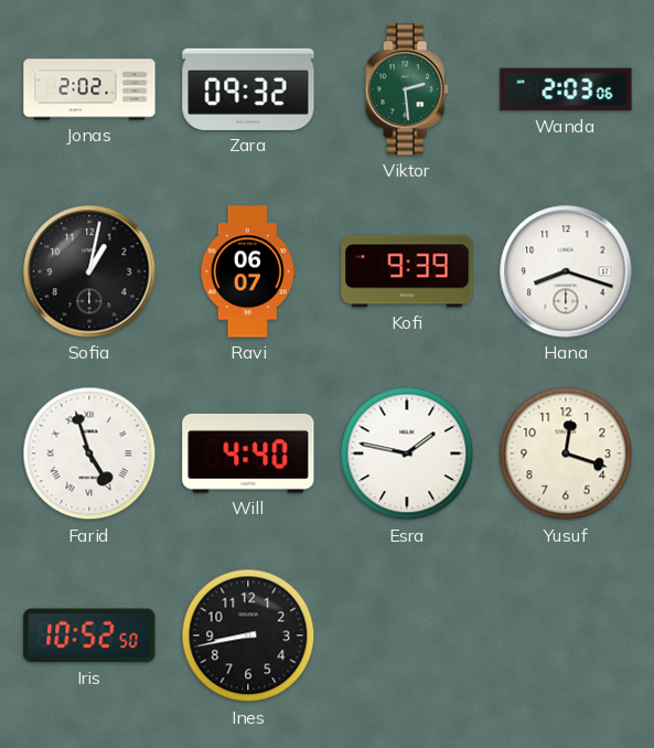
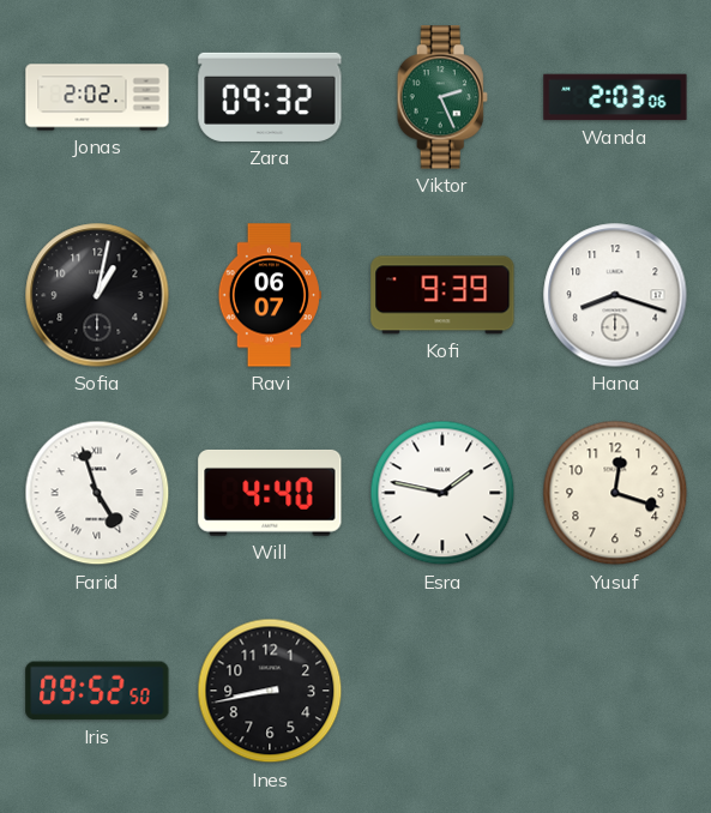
Viktor: 2:29 -> 2:26
Iris: 10:52 -> 09:52
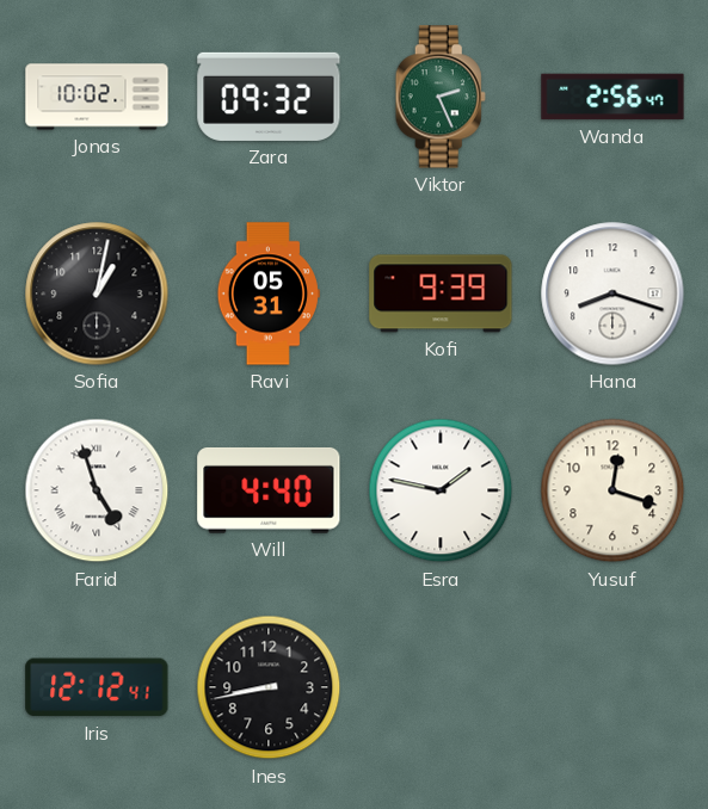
Jonas: 2:02 -> 10:02
Wanda: 2:03 -> 2:56
Ravi: 06:07 -> 05:31
Iris: 09:52 -> 12:12
